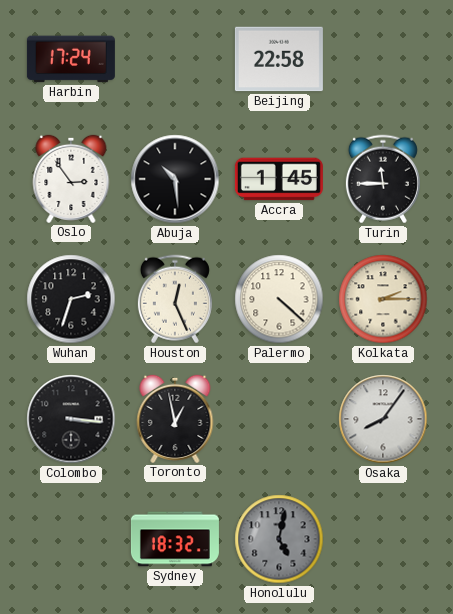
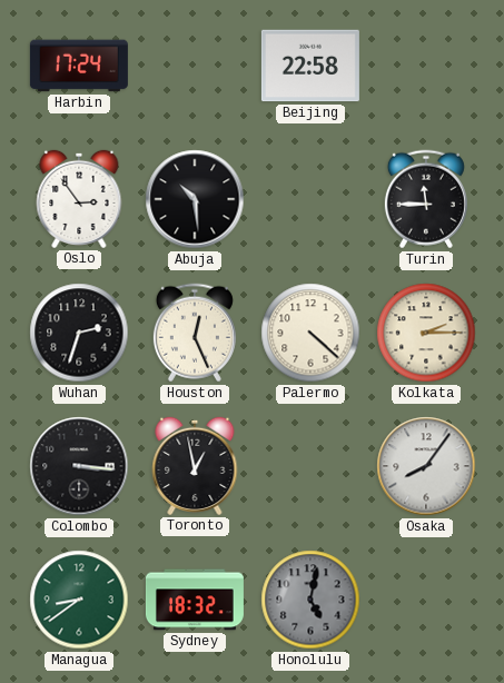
Accra: 1:45 -> none
Managua: none -> 8:39
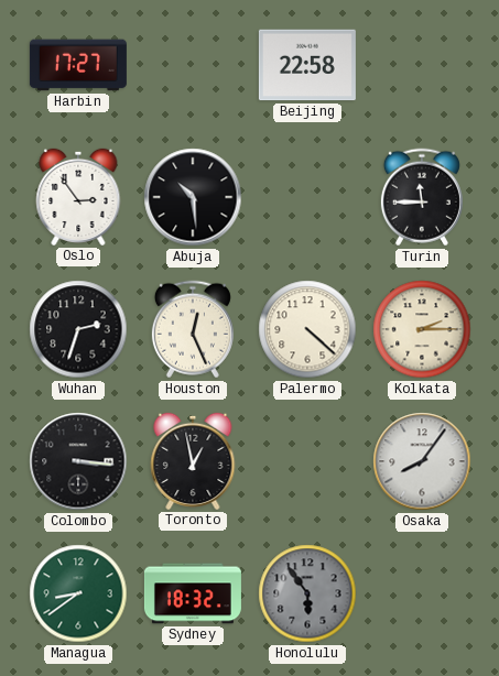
Harbin: 17:24 -> 17:27
Honolulu: 5:02 -> 5:54
